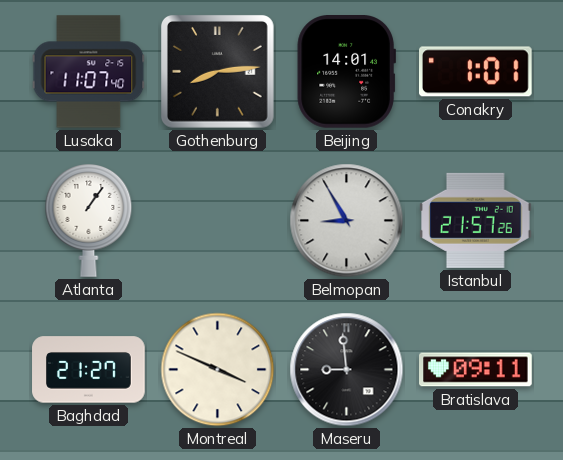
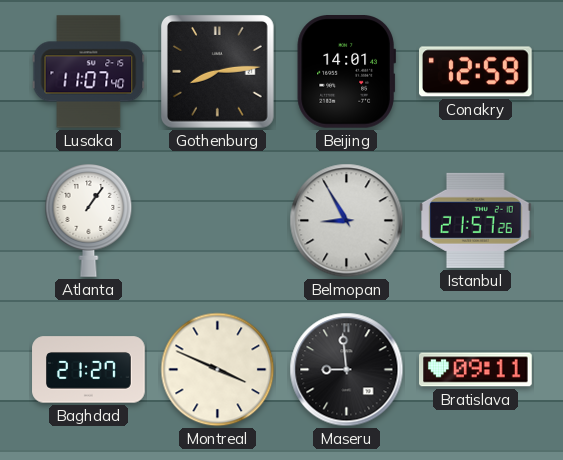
Conakry: 1:01 -> 12:59
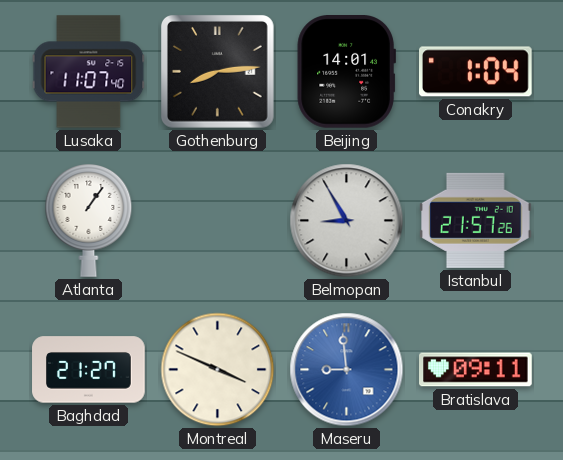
Conakry: 12:59 -> 1:04
Maseru dial: black -> blue
